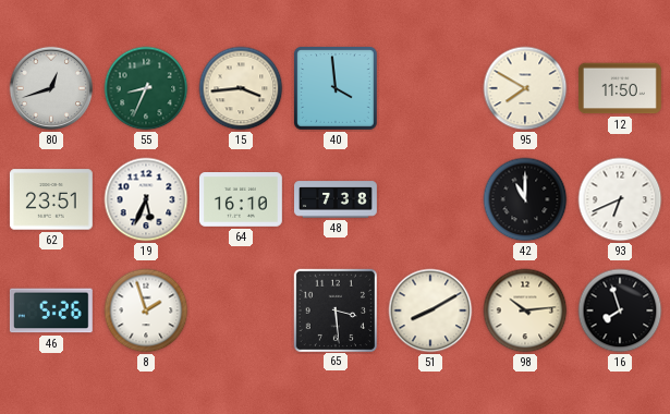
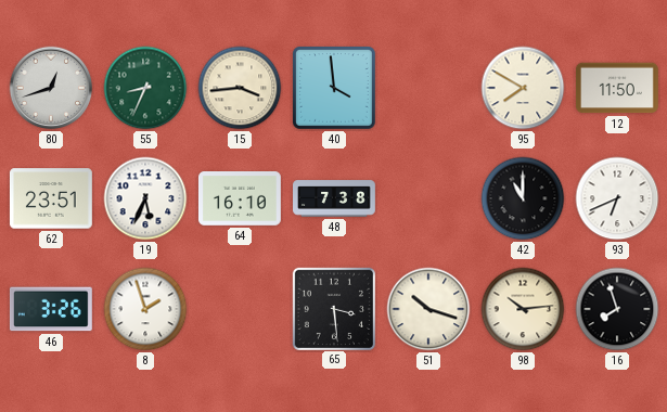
46: 5:26 -> 3:26
51: 8:10 -> 10:18
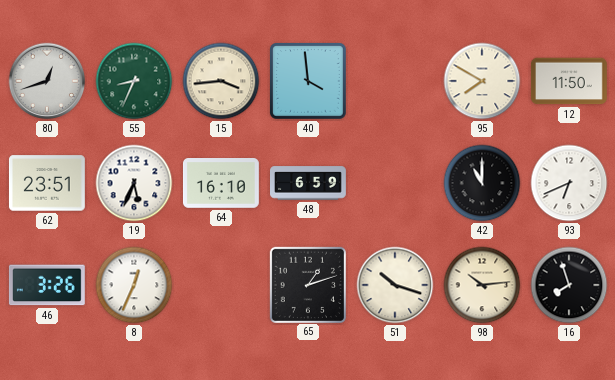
48: 7:38 -> 6:59
8: 1:57 -> 12:34
65: 3:29 -> 1:12
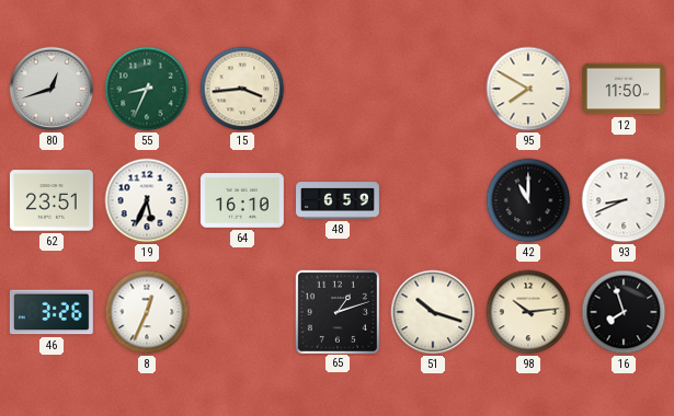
40: 3:59 -> none
93: 6:41 -> 8:41
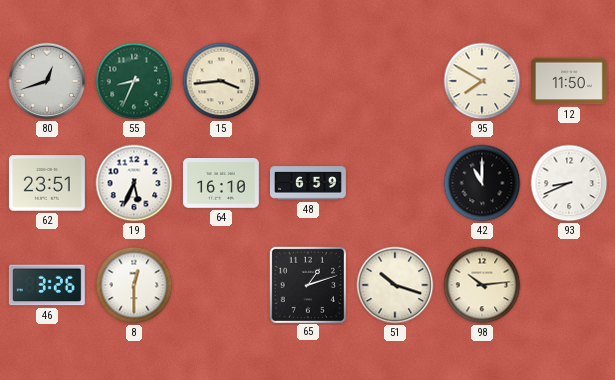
8: 12:34 -> 12:30
16: 7:57 -> none
